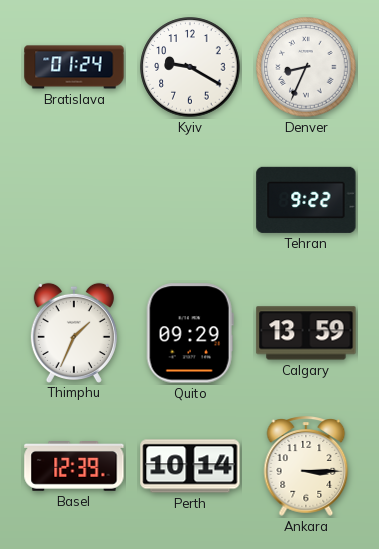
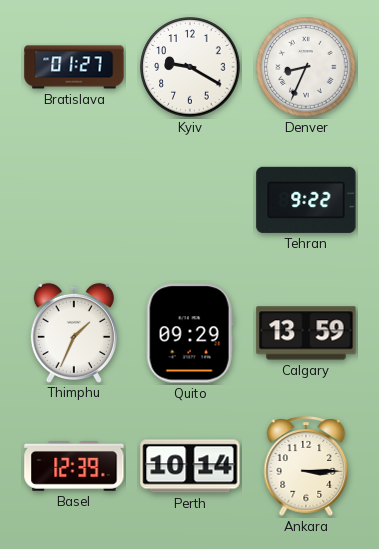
Bratislava: 01:24 -> 01:27
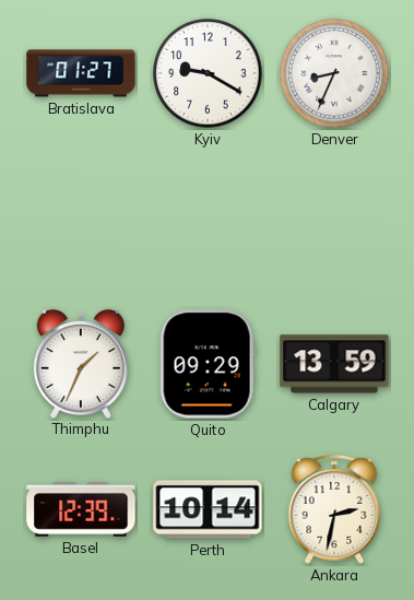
Tehran: 9:22 -> none
Ankara: 3:15 -> 2:32
